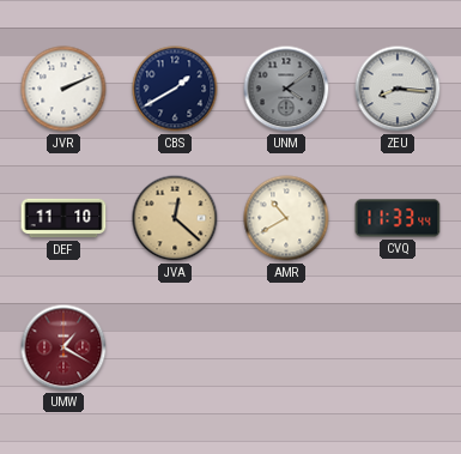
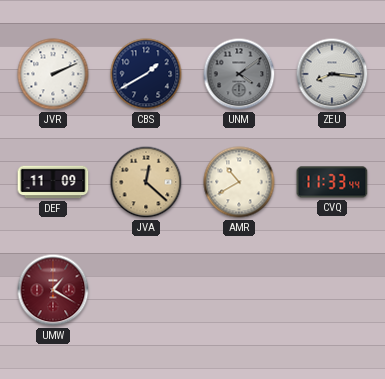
DEF: 11:10 -> 11:09
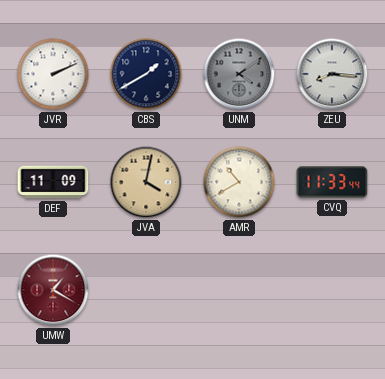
JVA: 12:22 -> 4:02
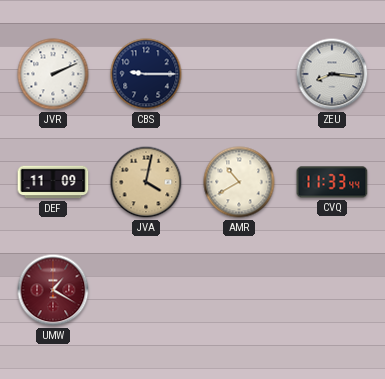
CBS: 1:40 -> 9:15
UNM: 4:09 -> none
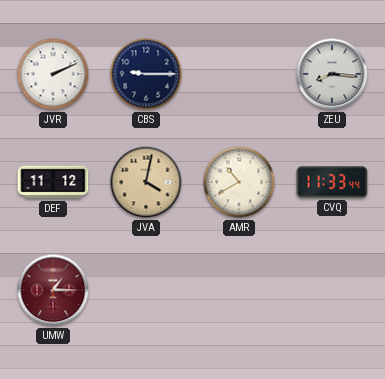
DEF: 11:09 -> 11:12
UMW: 1:20 -> 1:15
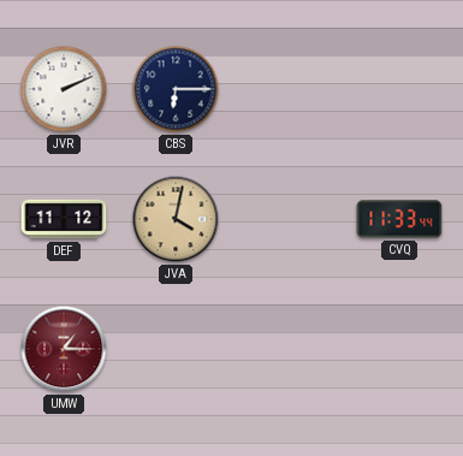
CBS: 9:15 -> 6:15
ZEU: 8:16 -> none
AMR: 10:40 -> none
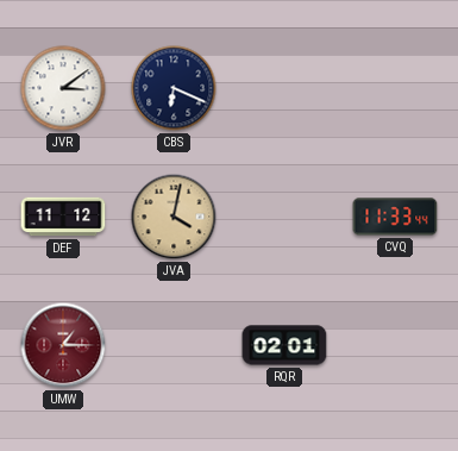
JVR: 2:11 -> 3:09
CBS: 6:15 -> 6:19
RQR: none -> 02:01
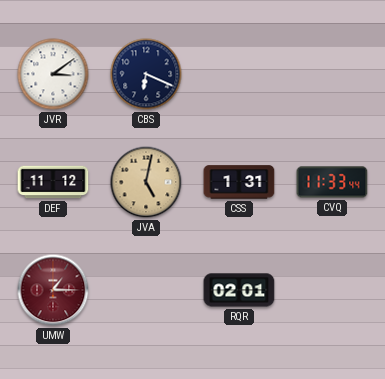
JVA: 4:02 -> 5:02
CSS: none -> 1:31
